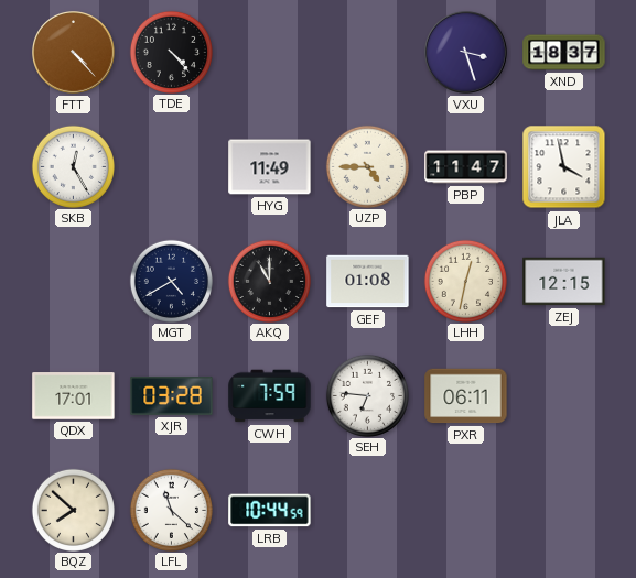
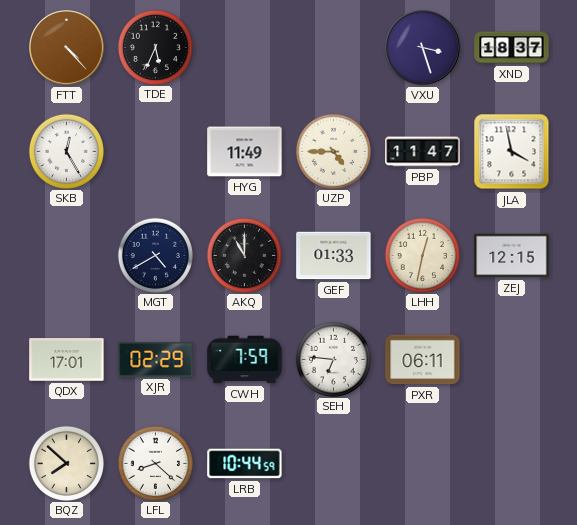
TDE: 4:23 -> 5:34
GEF: 01:08 -> 01:33
XJR: 03:28 -> 02:29
LFL: 11:22 -> 8:22
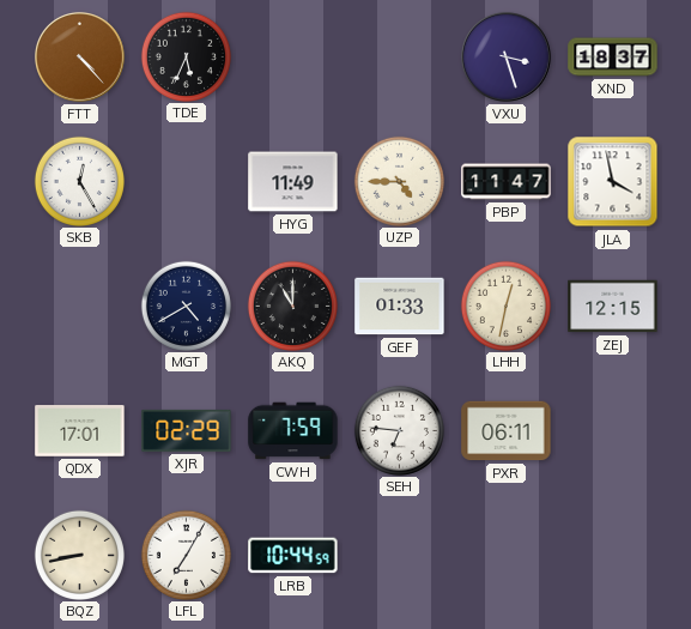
BQZ: 7:52 -> 8:43
LFL: 8:22 -> 7:05
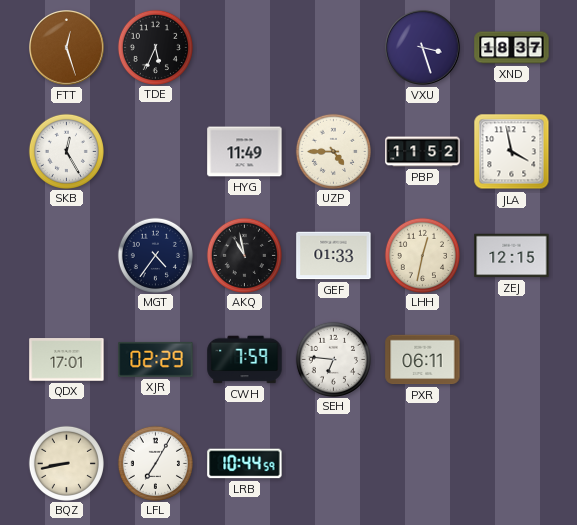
FTT: 4:23 -> 12:27
PBP: 11:47 -> 11:52
MGT: 4:40 -> 4:36
AKQ: 11:00 -> 10:58
